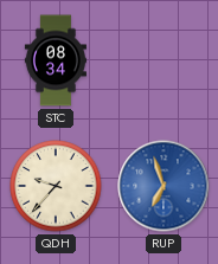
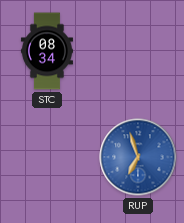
QDH: 9:37 -> none
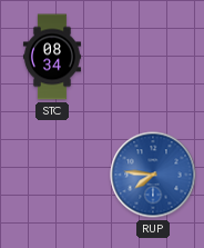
RUP: 6:57 -> 7:46
